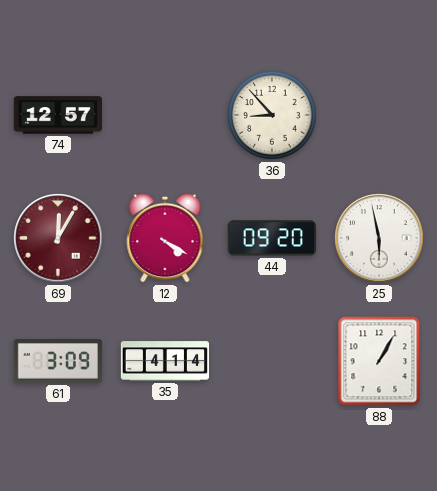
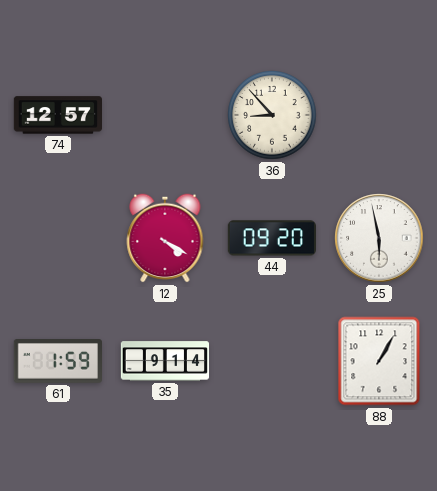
69: 12:05 -> none
61: 3:09 -> 1:59
35: 4:14 -> 9:14
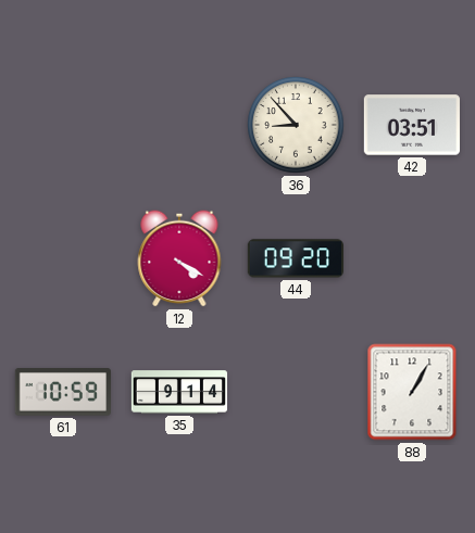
74: 12:57 -> none
42: none -> 03:51
25: 5:58 -> none
61: 1:59 -> 10:59
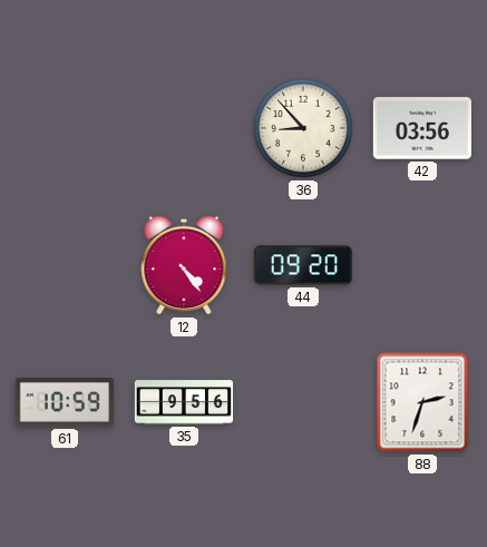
42: 03:51 -> 03:56
12: 4:20 -> 4:24
35: 9:14 -> 9:56
88: 1:05 -> 2:33
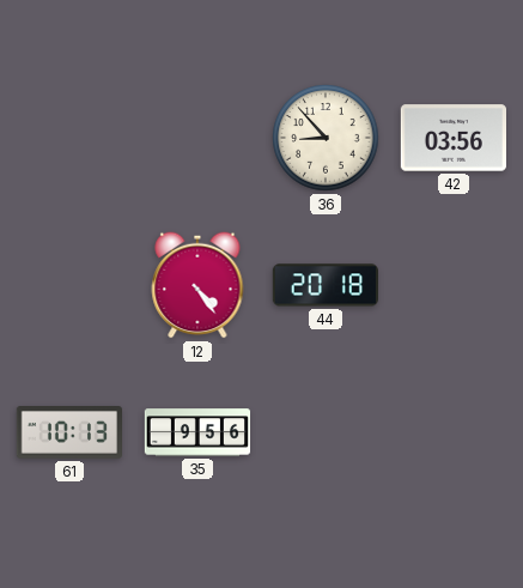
44: 09:20 -> 20:18
61: 10:59 -> 10:13
88: 2:33 -> none
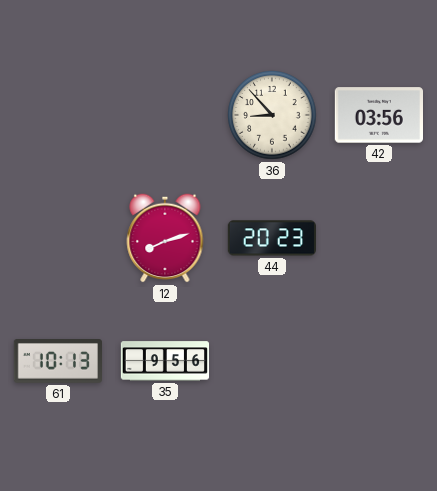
12: 4:24 -> 8:12
44: 20:18 -> 20:23
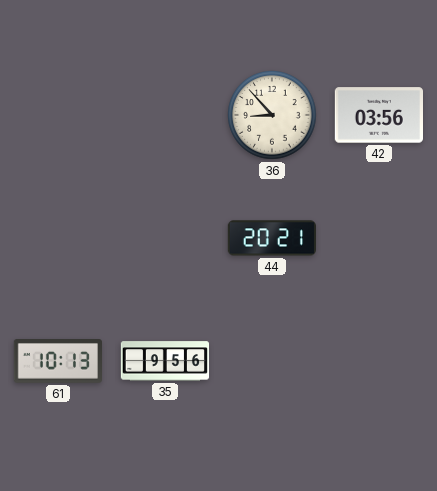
12: 8:12 -> none
44: 20:23 -> 20:21
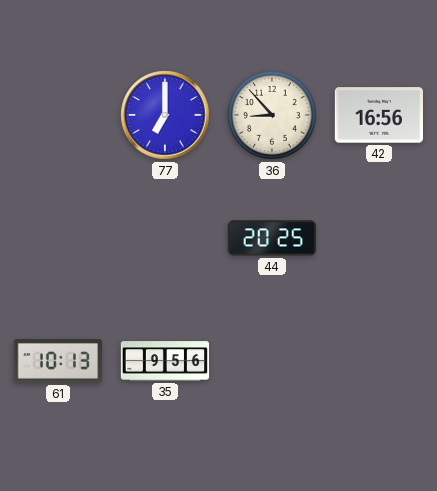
77: none -> 7:00
42: 03:56 -> 16:56
44: 20:21 -> 20:25
